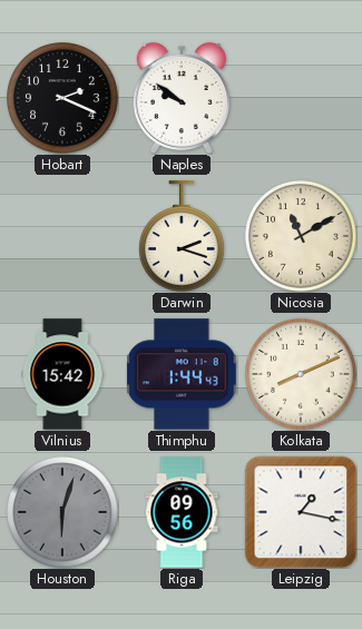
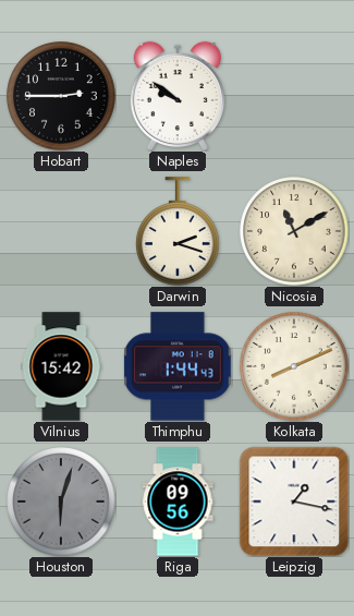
Hobart: 2:19 -> 2:45
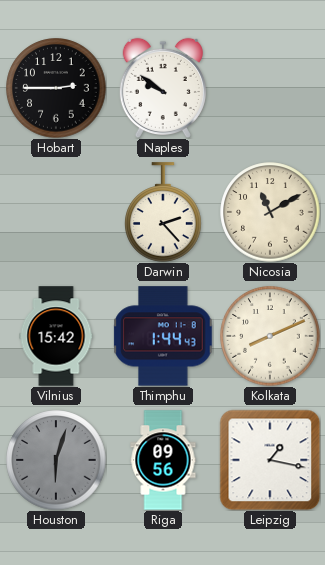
Darwin: 2:18 -> 2:23
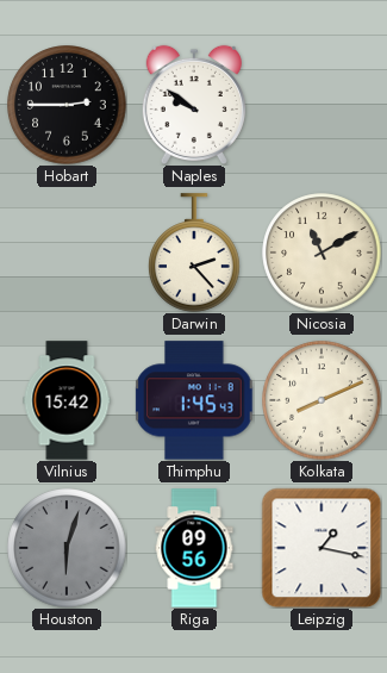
Thimphu: 1:44 -> 1:45
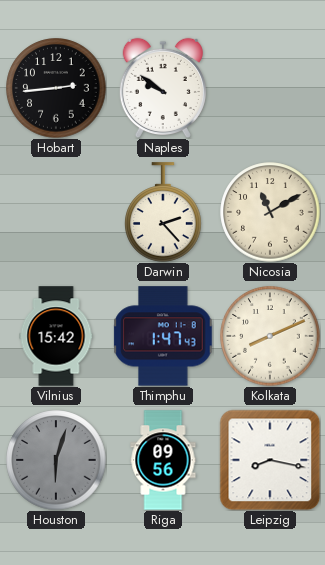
Hobart: 2:45 -> 2:44
Thimphu: 1:45 -> 1:47
Leipzig: 1:17 -> 8:17
